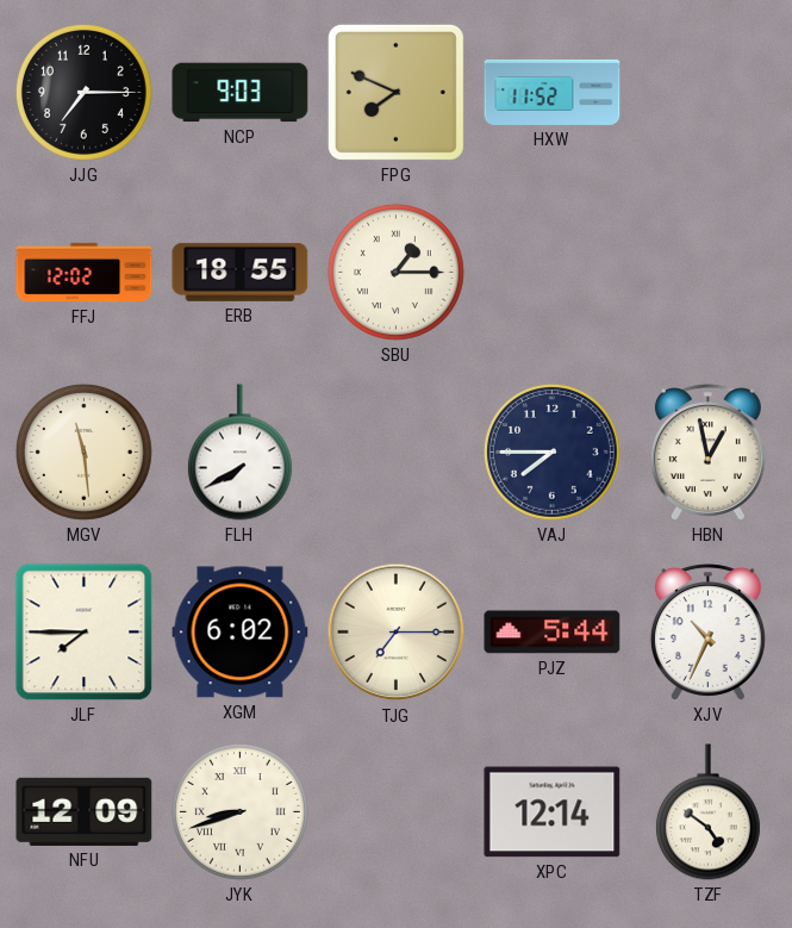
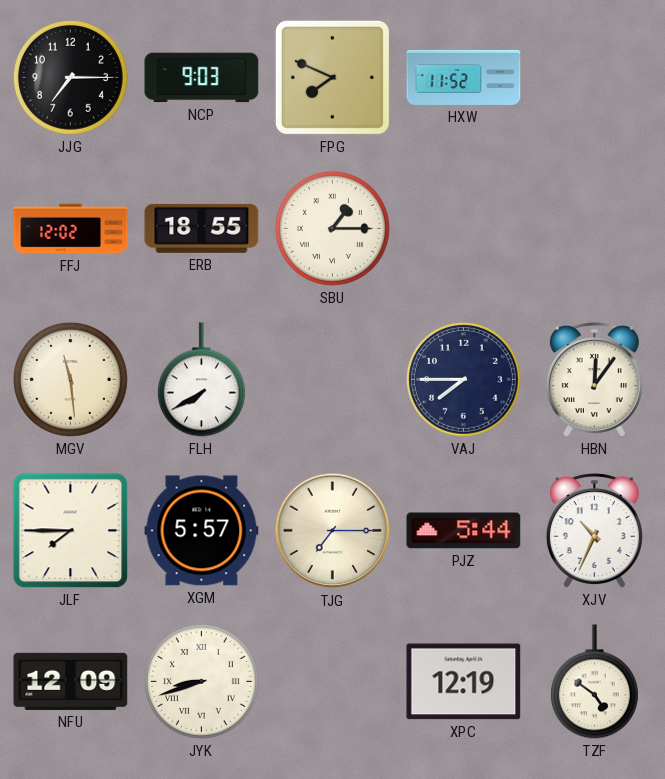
HBN: 12:58 -> 12:06
XGM: 6:02 -> 5:57
XPC: 12:14 -> 12:19
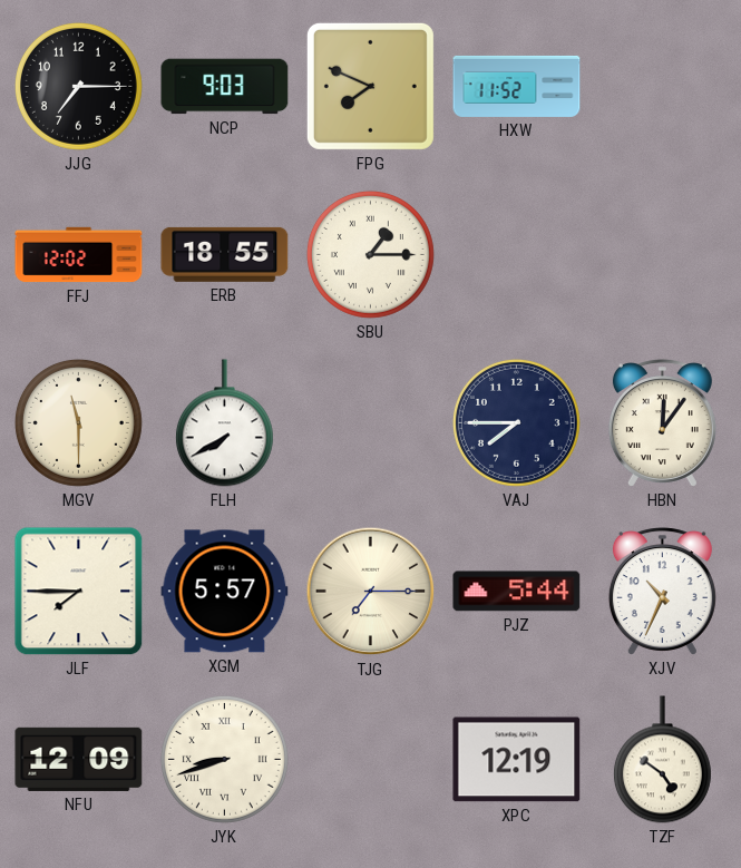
MGV: 11:29 -> 11:30
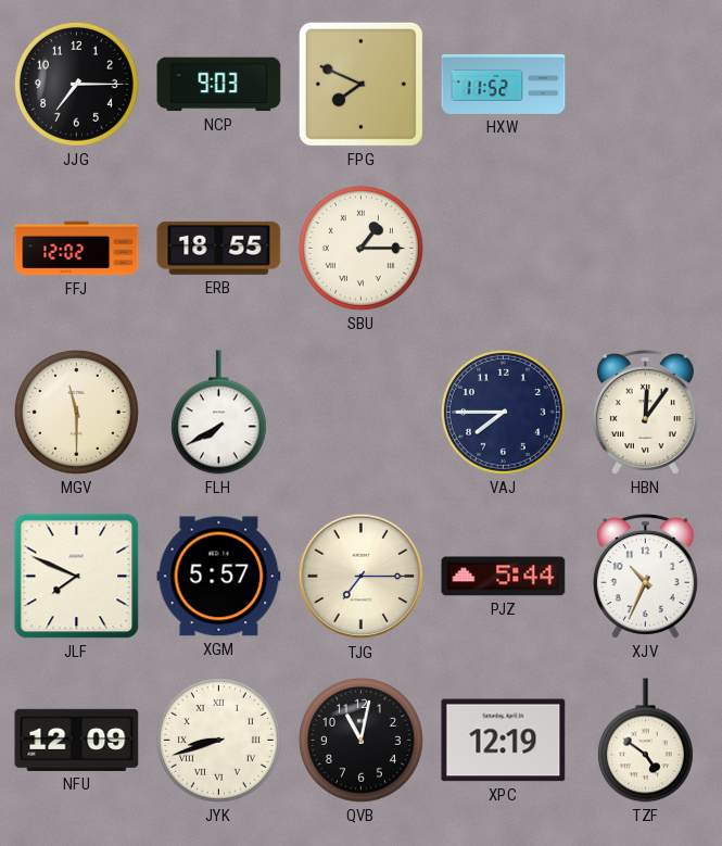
JLF: 7:45 -> 7:49
QVB: none -> 11:02
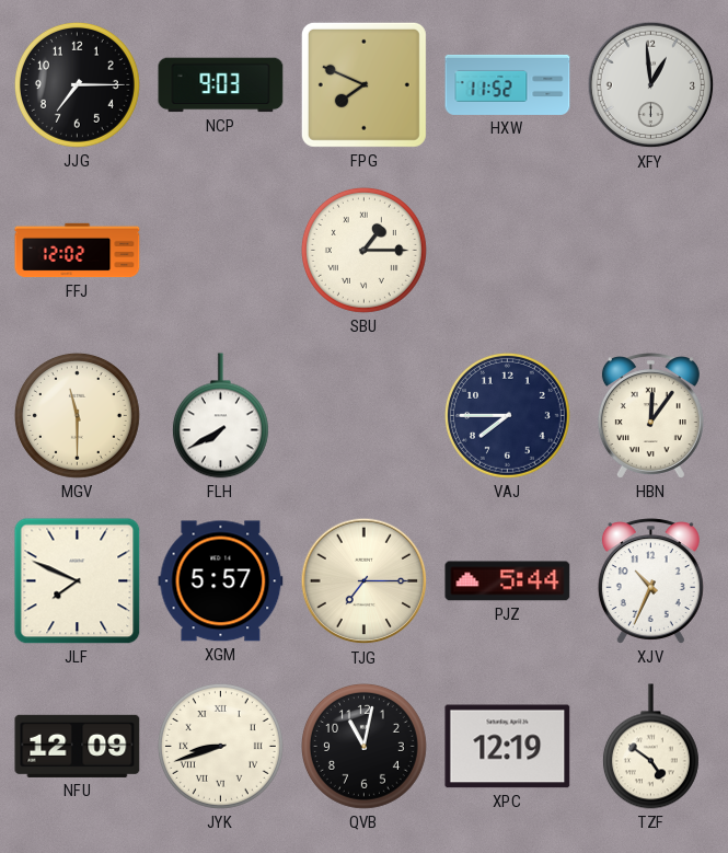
XFY: none -> 12:59
ERB: 18:55 -> none
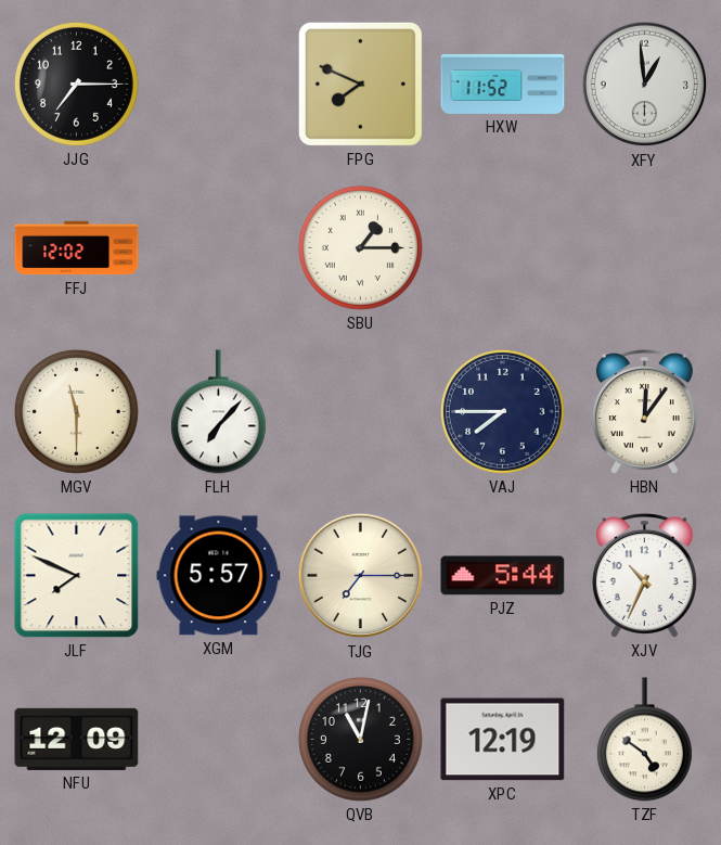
NCP: 9:03 -> none
FLH: 7:40 -> 7:07
JYK: 8:42 -> none
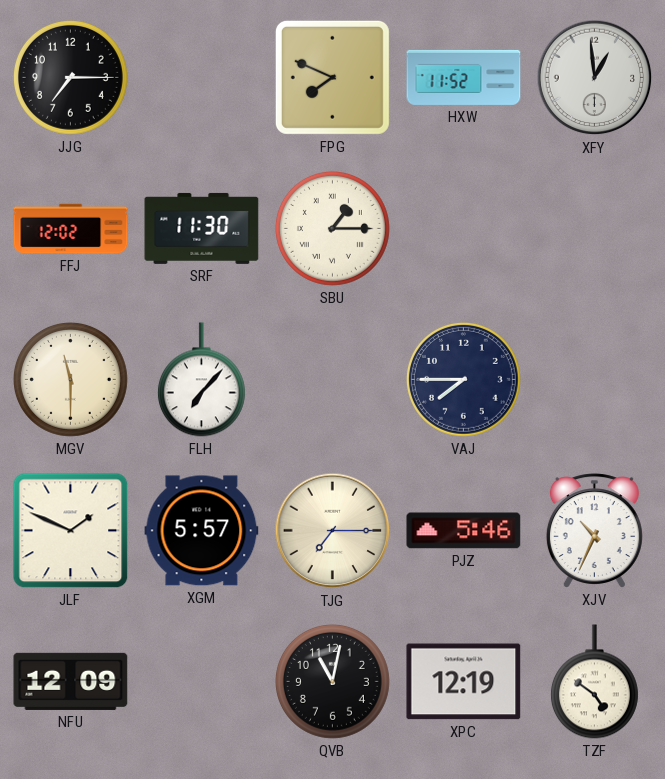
SRF: none -> 11:30
HBN: 12:06 -> none
JLF: 7:49 -> 1:49
PJZ: 5:44 -> 5:46
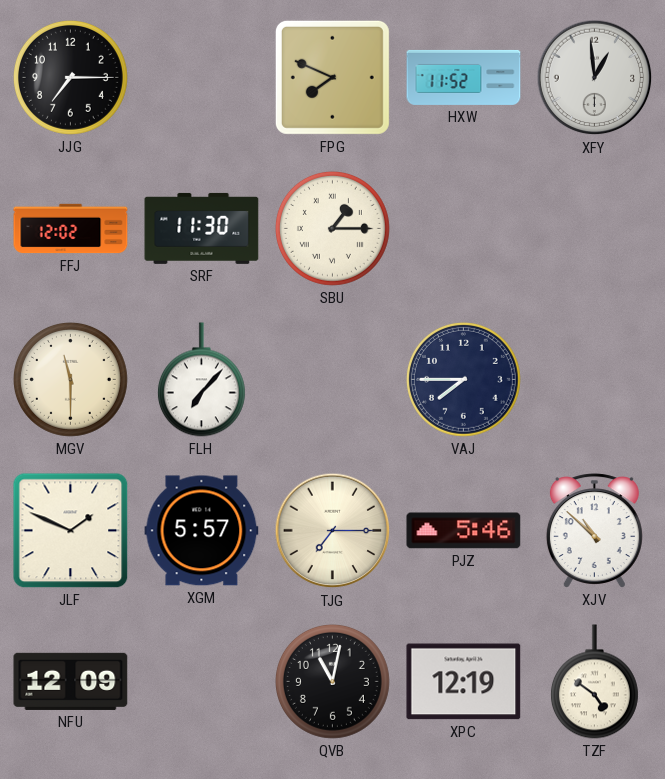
XJV: 10:34 -> 10:52
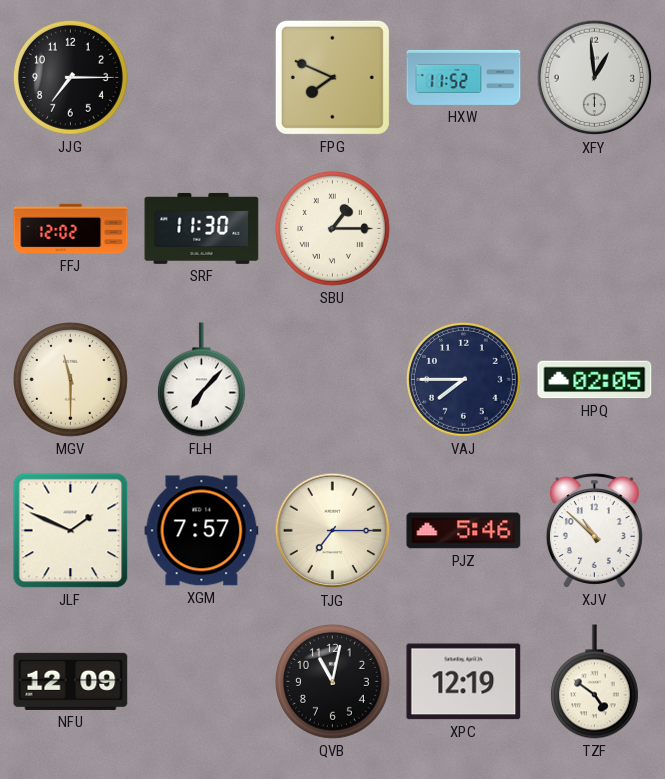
HPQ: none -> 02:05
XGM: 5:57 -> 7:57
